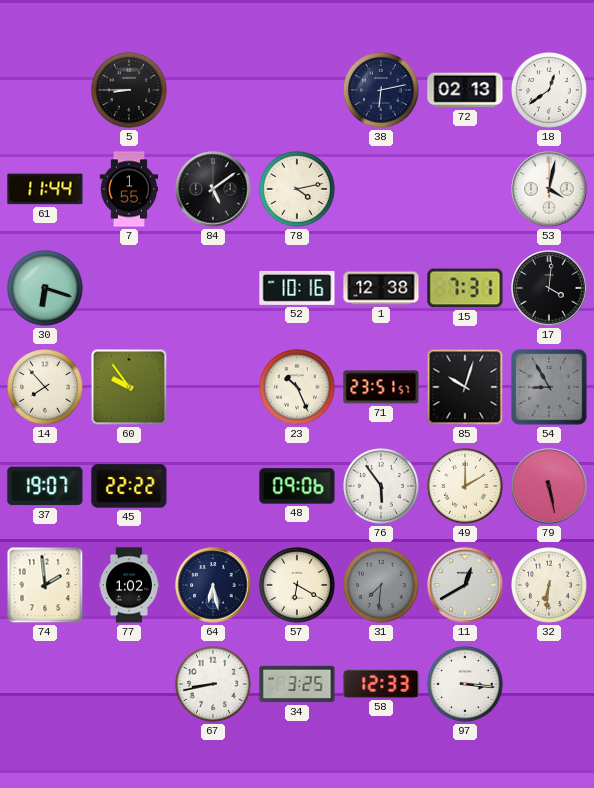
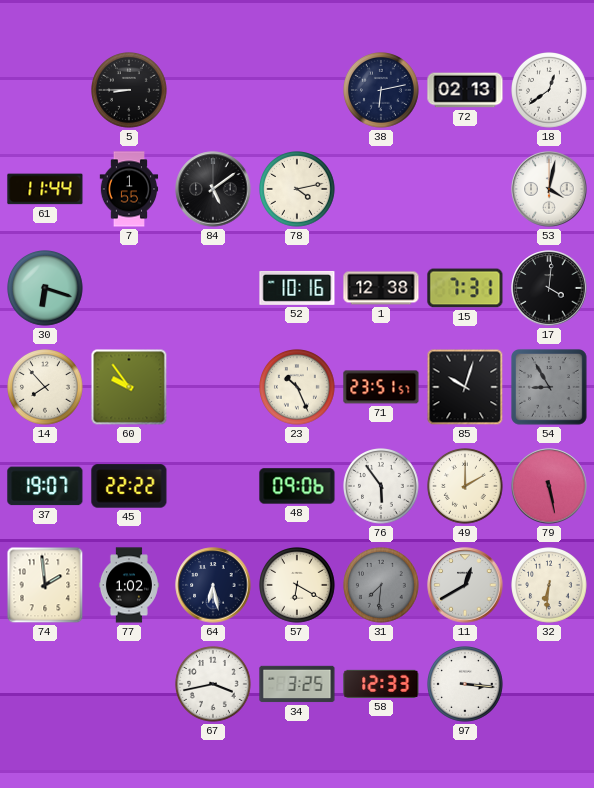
67: 8:43 -> 3:43
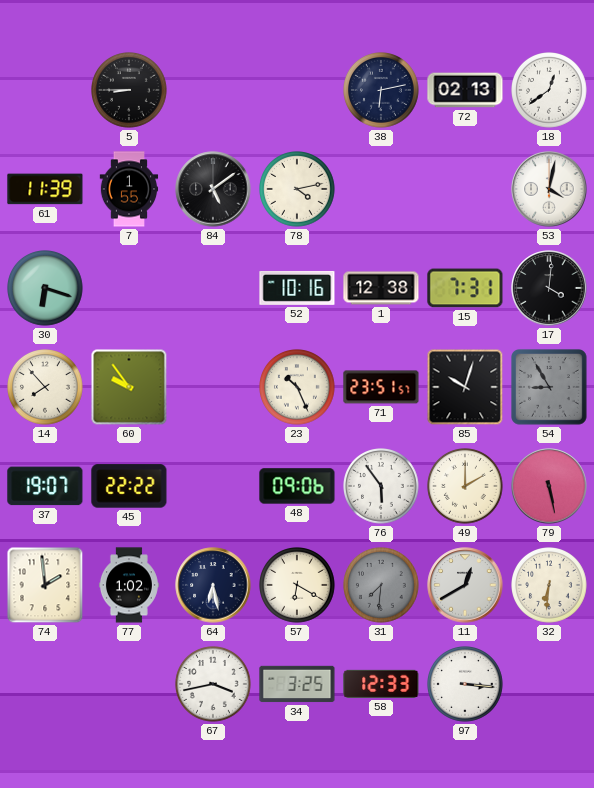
61: 11:44 -> 11:39
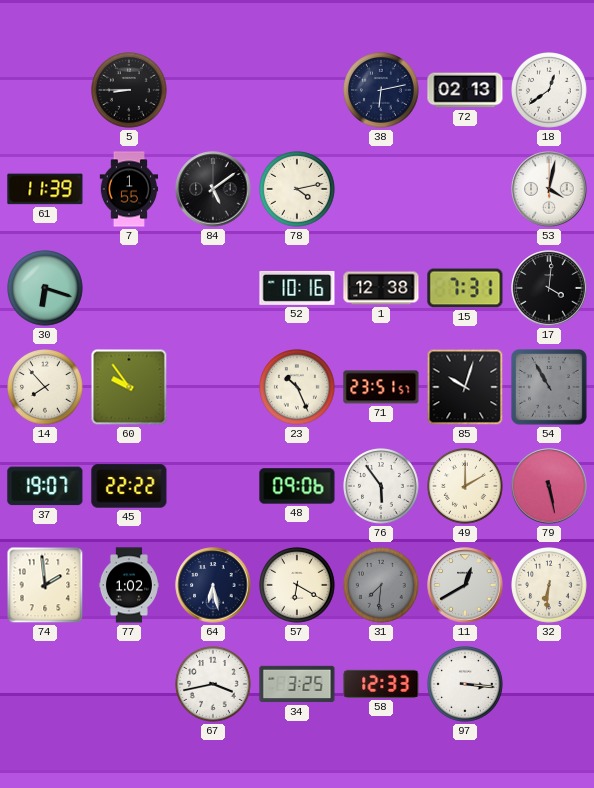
54: 8:55 -> 10:55
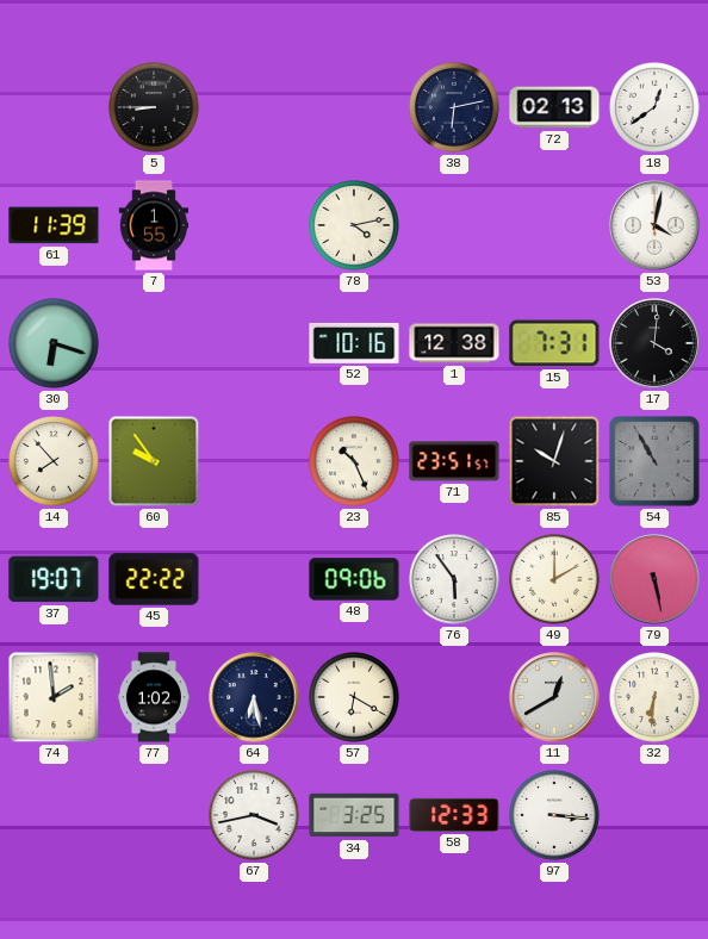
84: 5:09 -> none
31: 7:31 -> none
